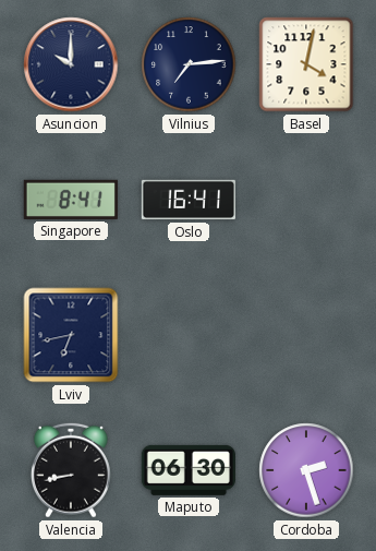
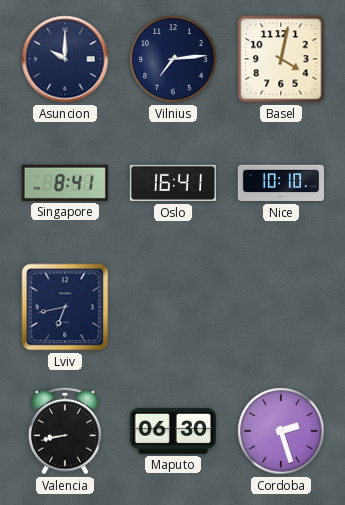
Nice: none -> 10:10
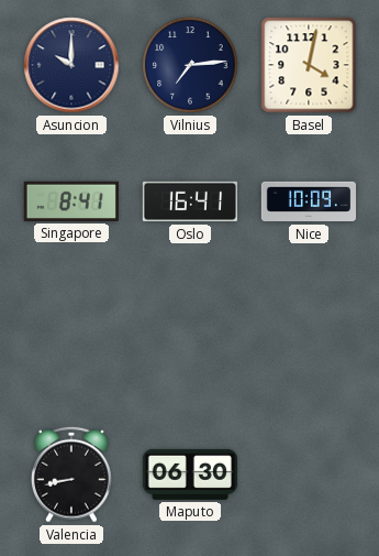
Nice: 10:10 -> 10:09
Lviv: 6:43 -> none
Cordoba: 2:27 -> none
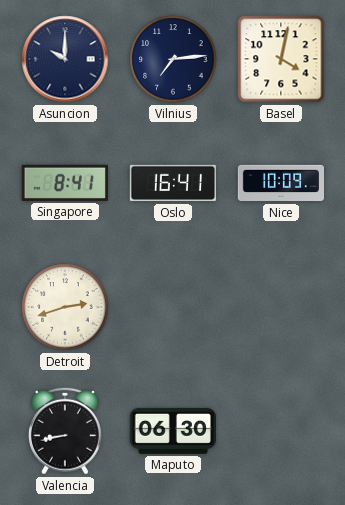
Detroit: none -> 2:42
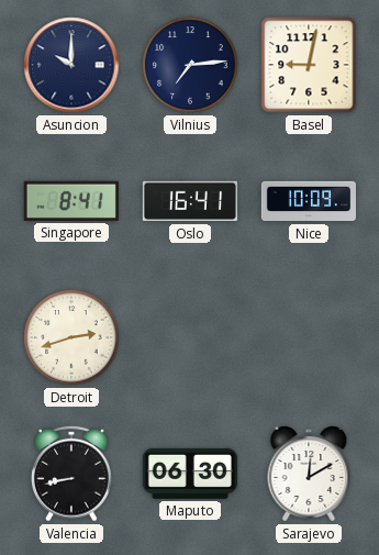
Basel: 4:02 -> 9:02
Sarajevo: none -> 12:10
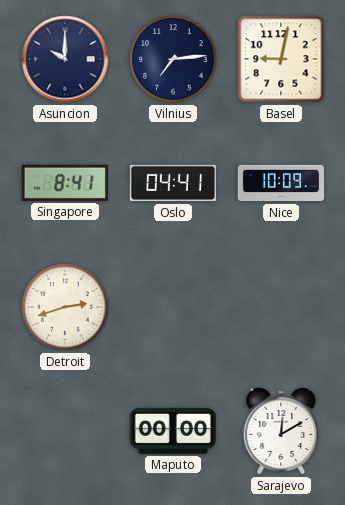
Oslo: 16:41 -> 04:41
Valencia: 8:43 -> none
Maputo: 06:30 -> 00:00
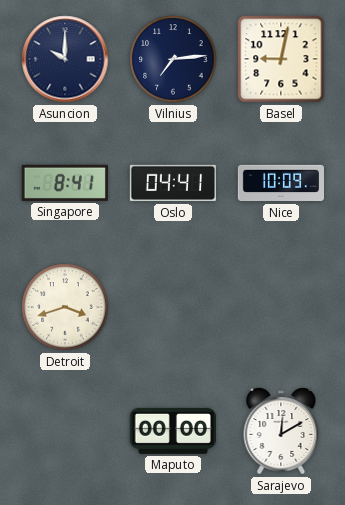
Detroit: 2:42 -> 3:42
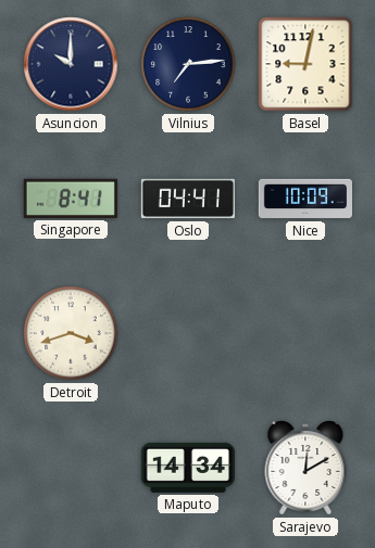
Maputo: 00:00 -> 14:34
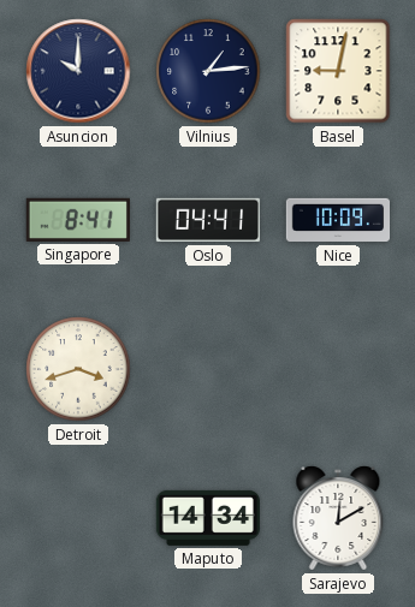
Vilnius: 7:14 -> 1:14
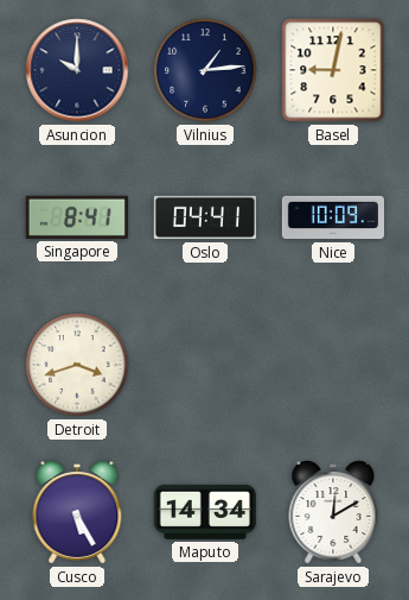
Cusco: none -> 5:25
